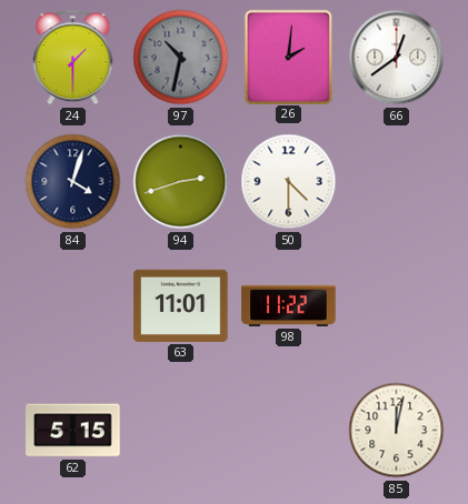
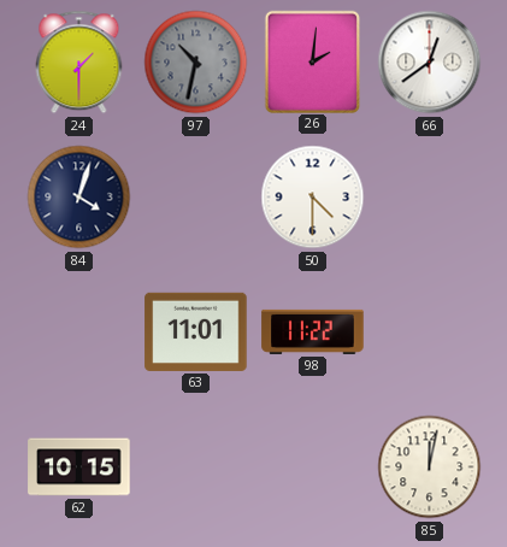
94: 2:42 -> none
62: 5:15 -> 10:15
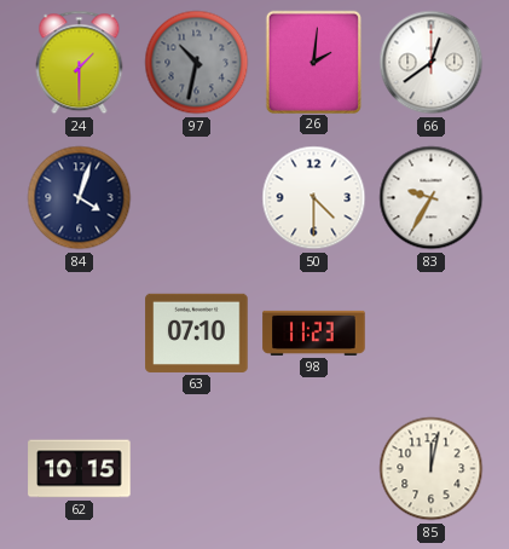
83: none -> 9:35
63: 11:01 -> 07:10
98: 11:22 -> 11:23
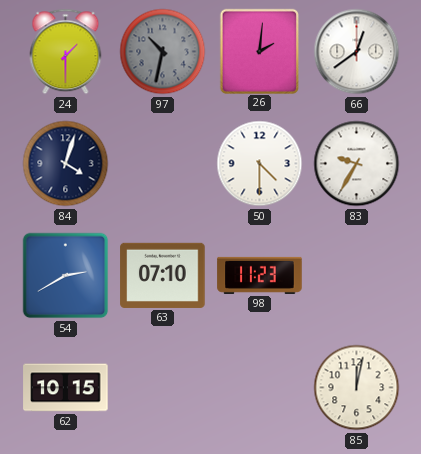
54: none -> 2:40
